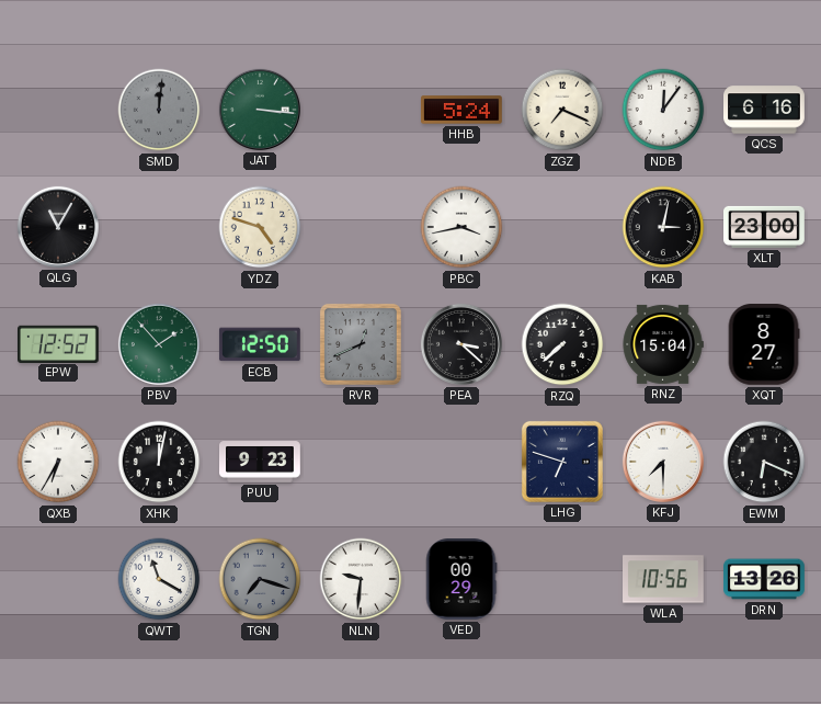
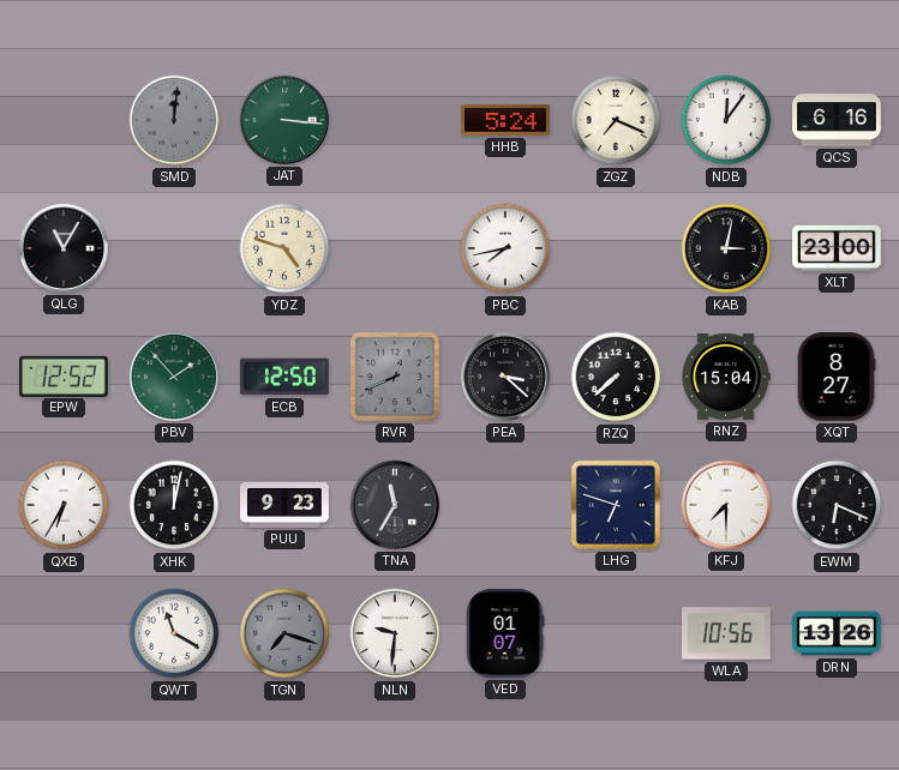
PBC: 3:43 -> 7:43
TNA: none -> 11:35
VED: 00:29 -> 01:07
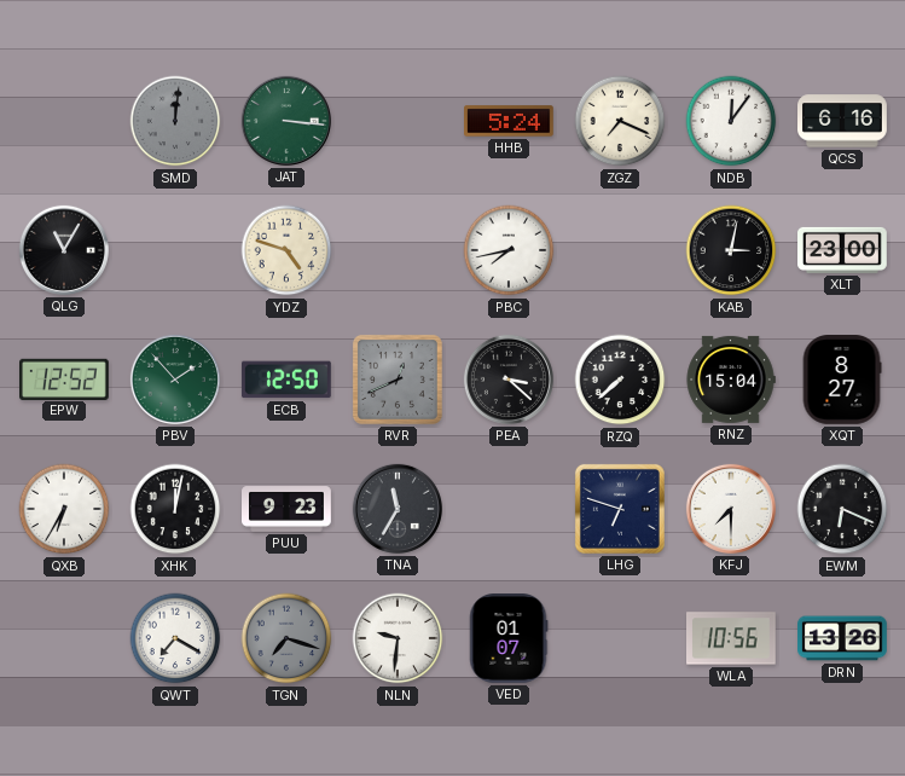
QWT: 11:20 -> 7:20
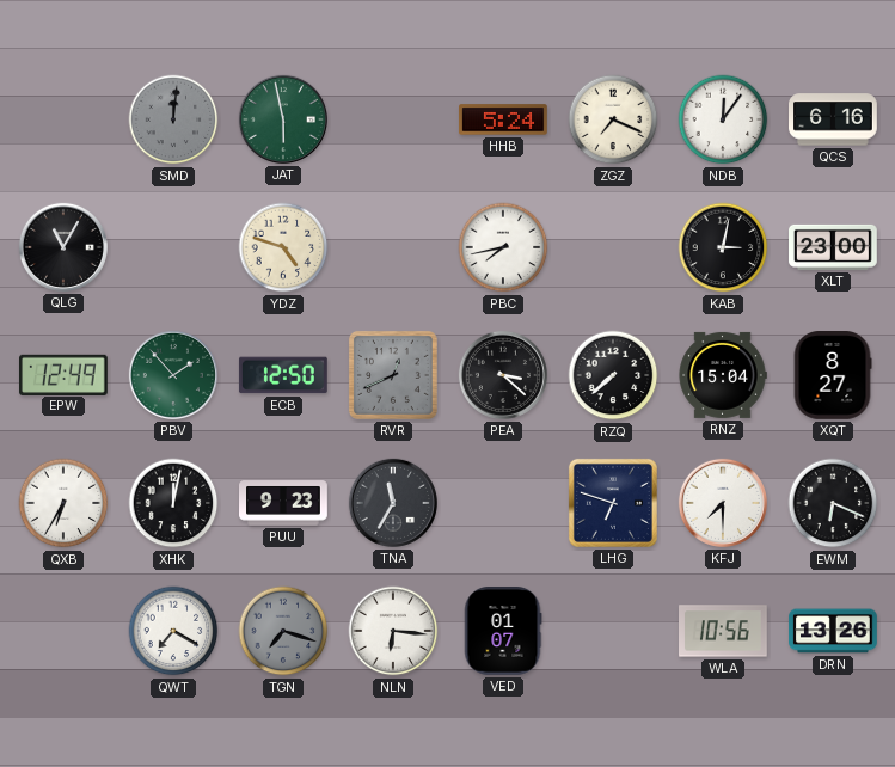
JAT: 3:16 -> 5:58
EPW: 12:52 -> 12:49
NLN: 9:31 -> 6:16
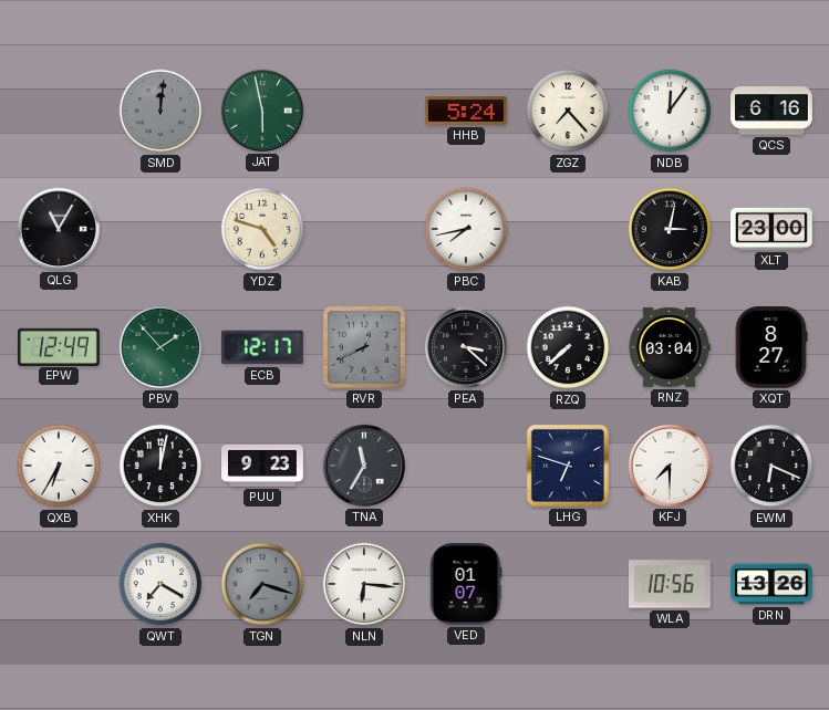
ZGZ: 7:19 -> 7:23
ECB: 12:50 -> 12:17
RNZ: 15:04 -> 03:04
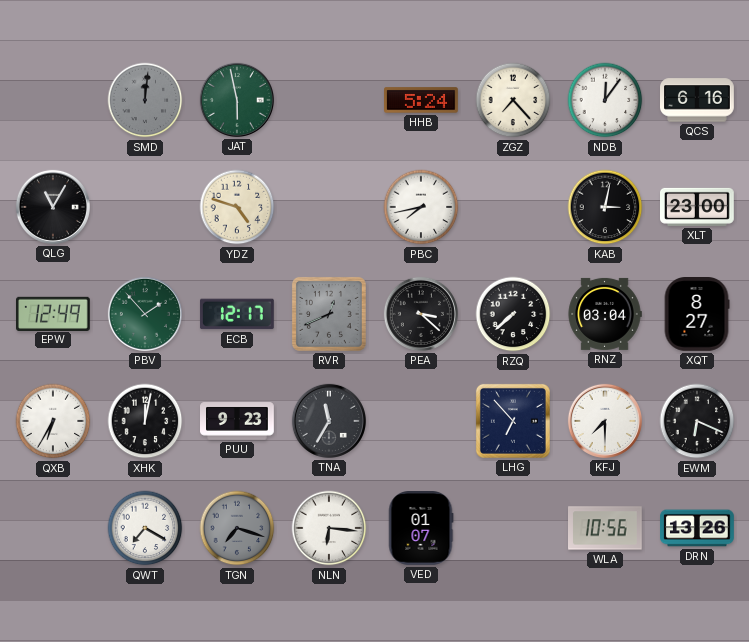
LHG: 6:48 -> 6:53
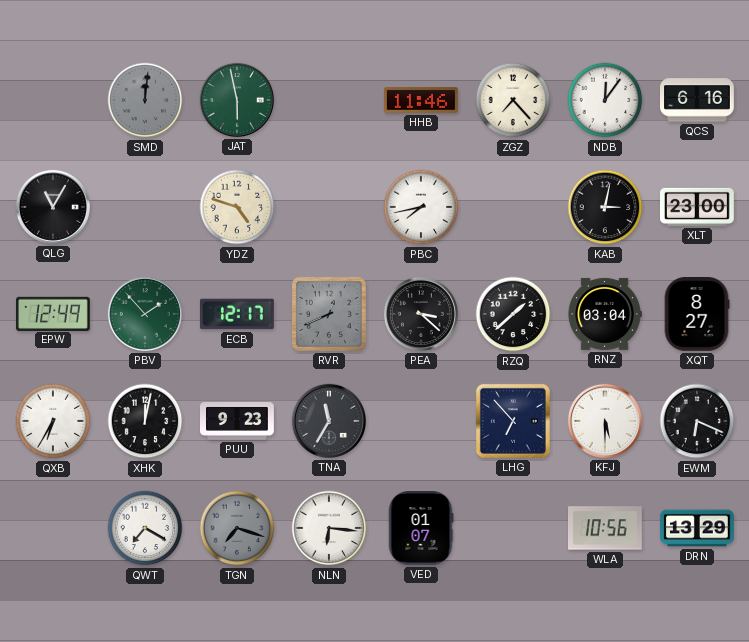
HHB: 5:24 -> 11:46
RZQ: 7:38 -> 1:38
KFJ: 7:30 -> 5:30
DRN: 13:26 -> 13:29
